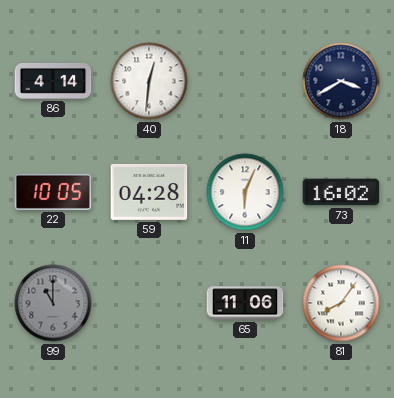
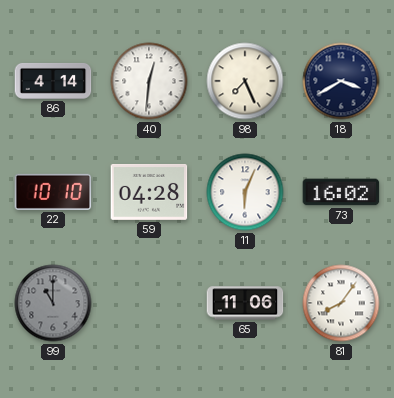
98: none -> 7:26
22: 10:05 -> 10:10
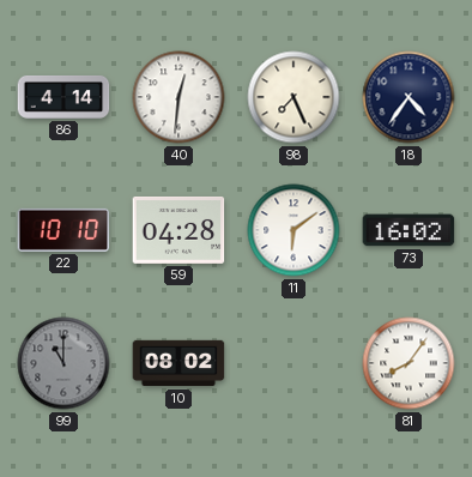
18: 3:40 -> 4:36
11: 6:04 -> 6:09
10: none -> 08:02
65: 11:06 -> none
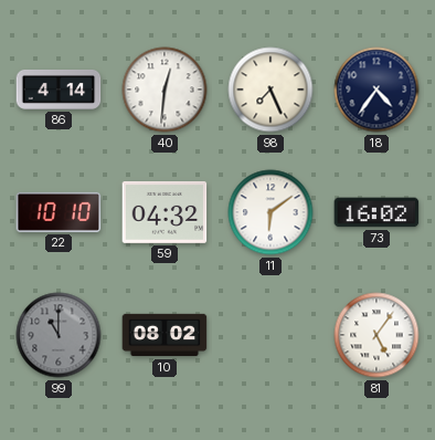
59: 04:28 -> 04:32
81: 8:06 -> 5:06
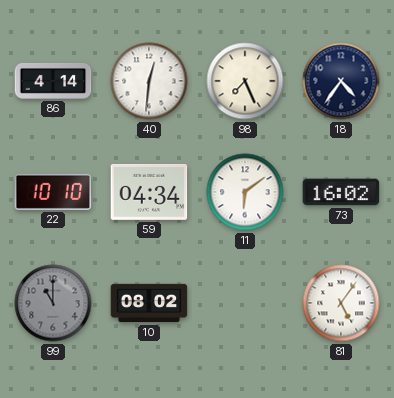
59: 04:32 -> 04:34
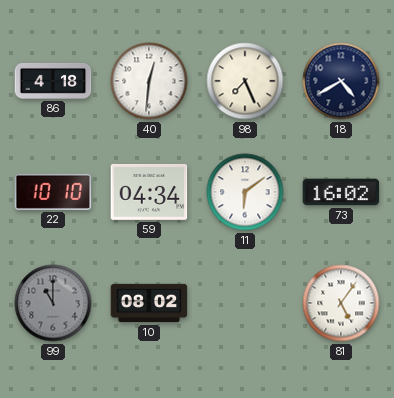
86: 4:14 -> 4:18
18: 4:36 -> 4:40
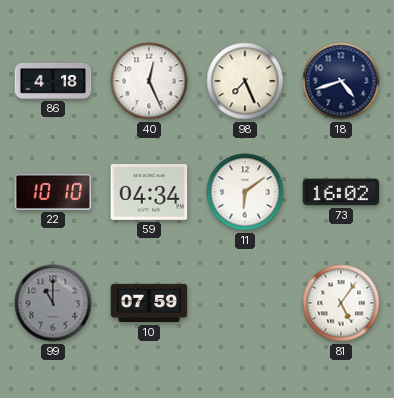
40: 12:31 -> 12:26
18: 4:40 -> 4:42
10: 08:02 -> 07:59
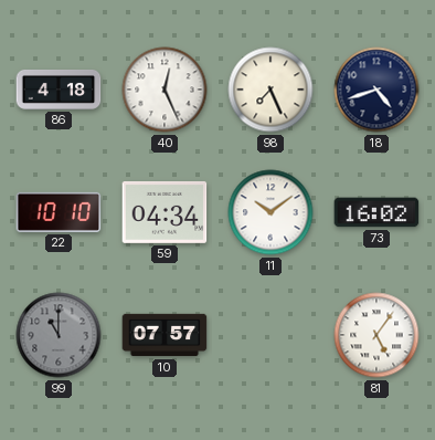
11: 6:09 -> 10:09
10: 07:59 -> 07:57
